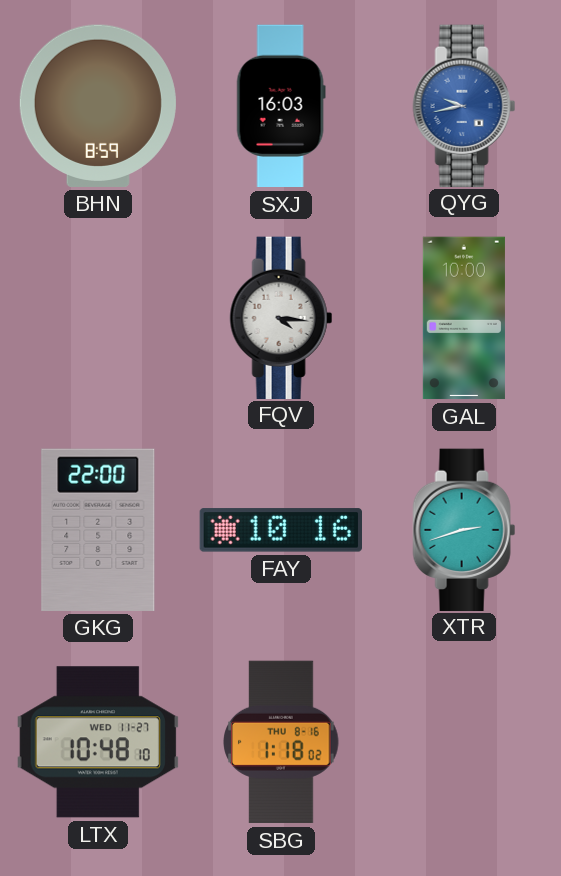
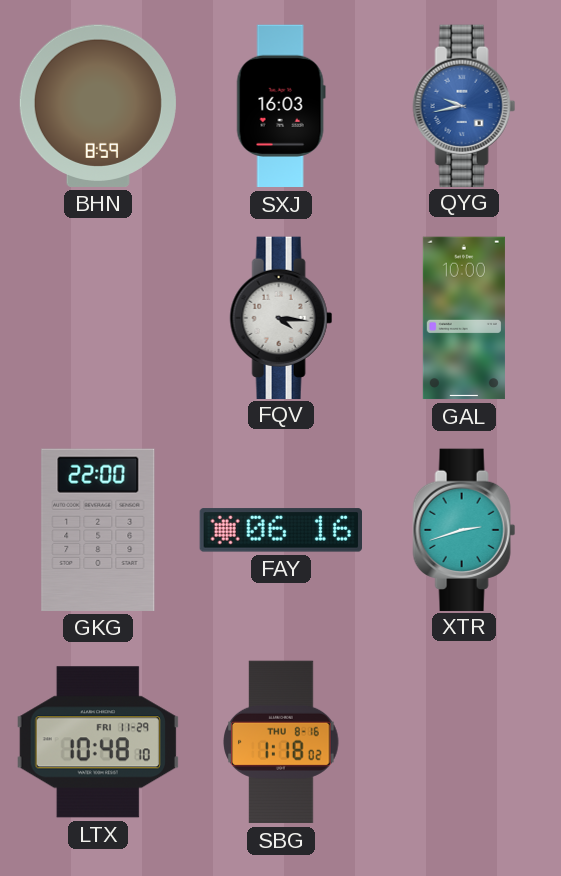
FAY: 10:16 -> 06:16
LTX date: WED 11-27 -> FRI 11-29
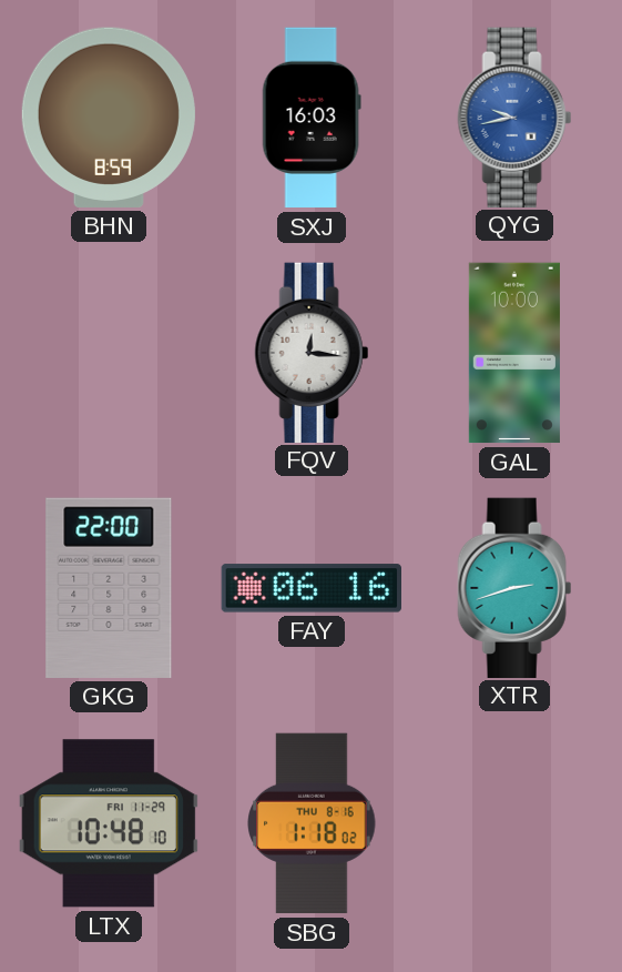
FQV: 4:16 -> 12:16
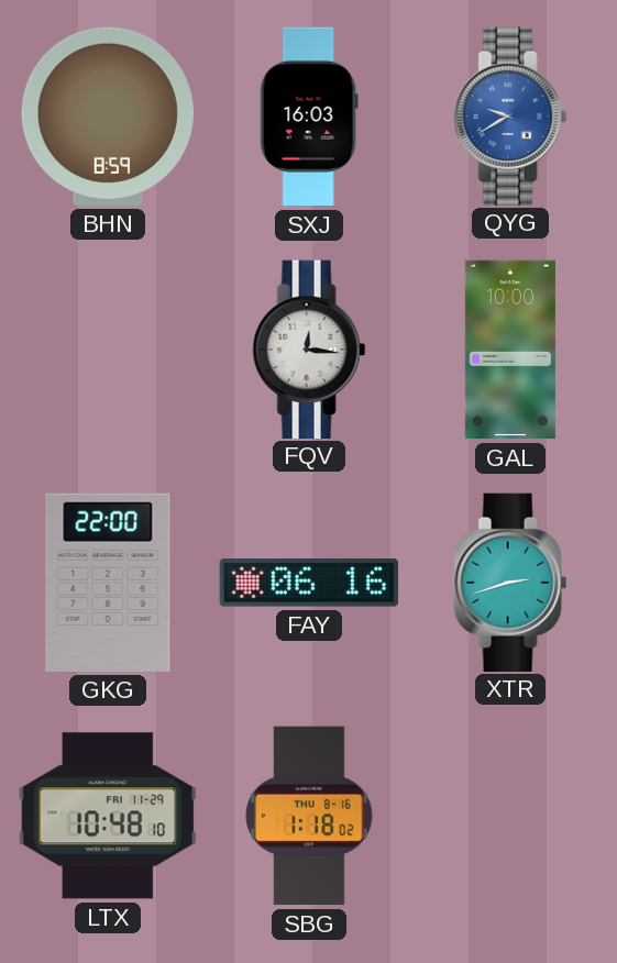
QYG: 9:43 -> 9:40
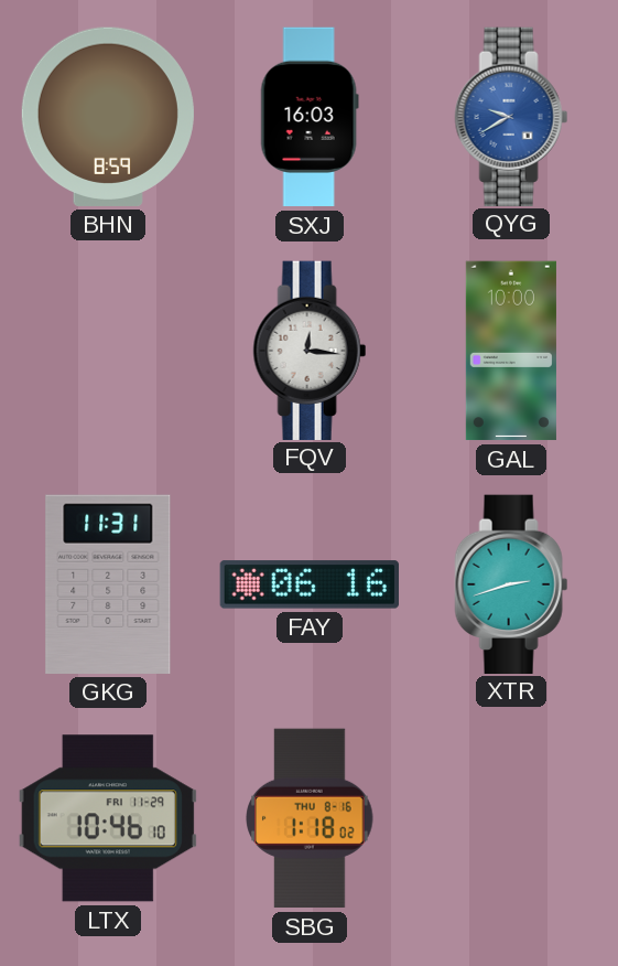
GKG: 22:00 -> 11:31
LTX: 10:48 -> 10:46
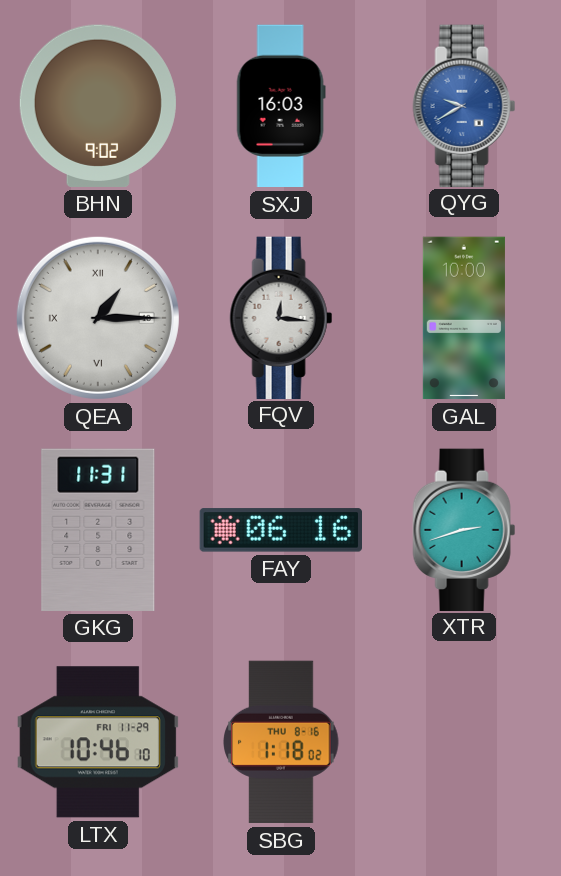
BHN: 8:59 -> 9:02
QEA: none -> 1:15
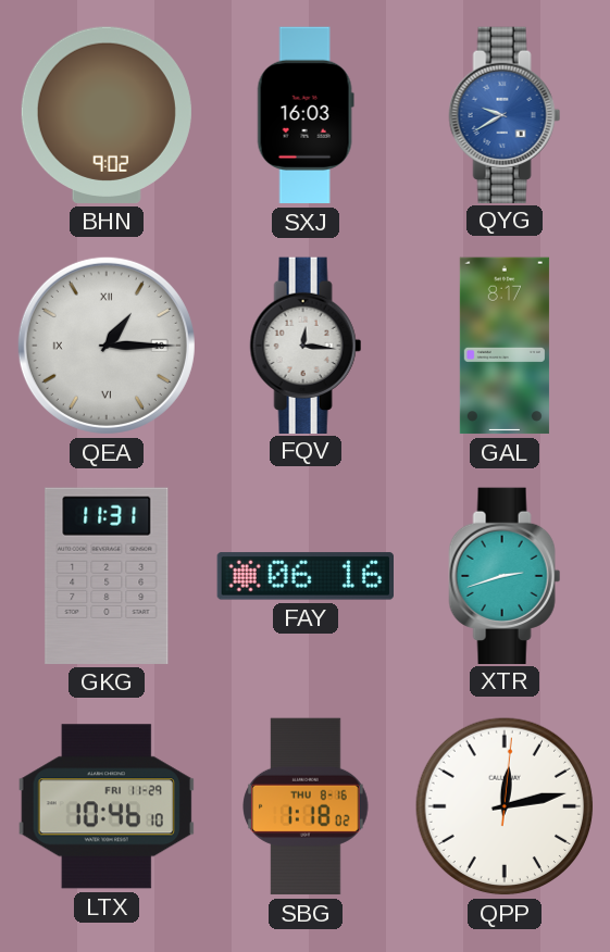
GAL: 10:00 -> 8:17
QPP: none -> 12:13
